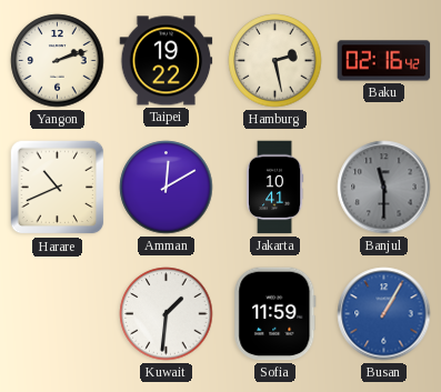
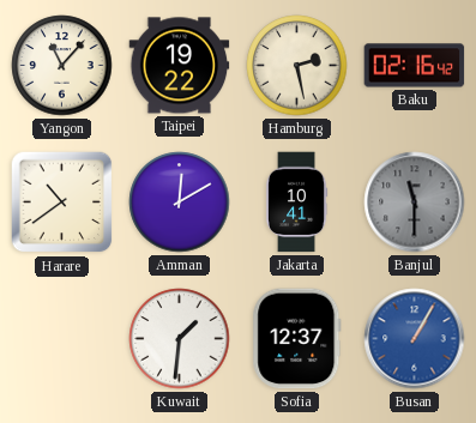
Yangon: 2:12 -> 11:07
Harare: 10:41 -> 10:39
Sofia: 11:59 -> 12:37
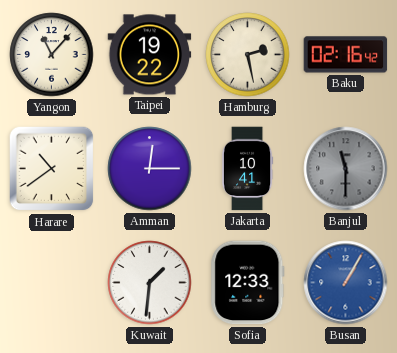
Amman: 12:10 -> 12:15
Sofia: 12:37 -> 12:33
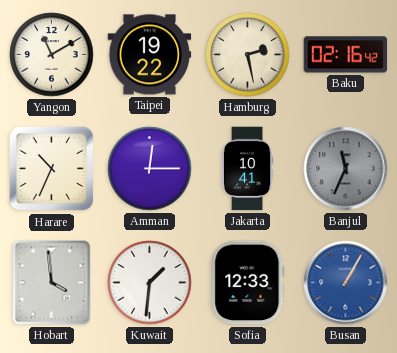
Yangon: 11:07 -> 11:10
Harare: 10:39 -> 10:34
Banjul: 11:30 -> 11:34
Hobart: none -> 3:59
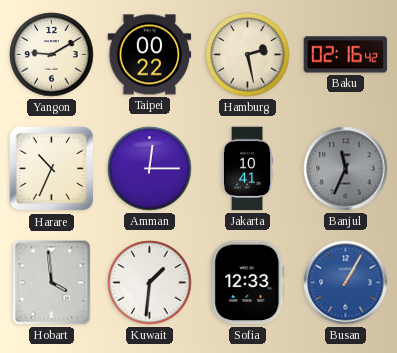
Yangon: 11:10 -> 9:10
Taipei: 19:22 -> 00:22
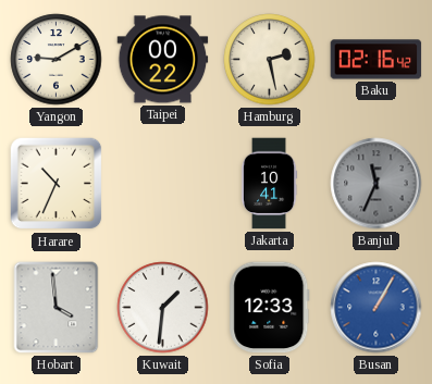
Amman: 12:15 -> none
